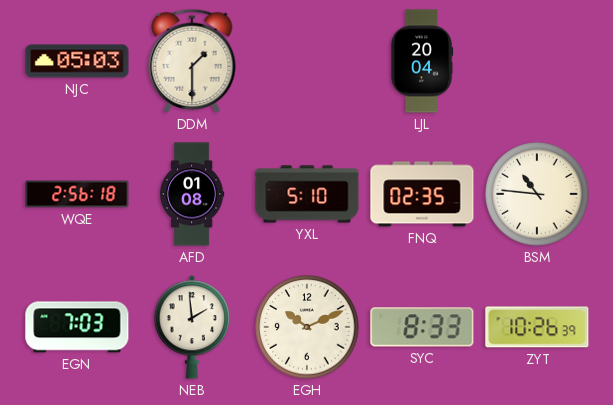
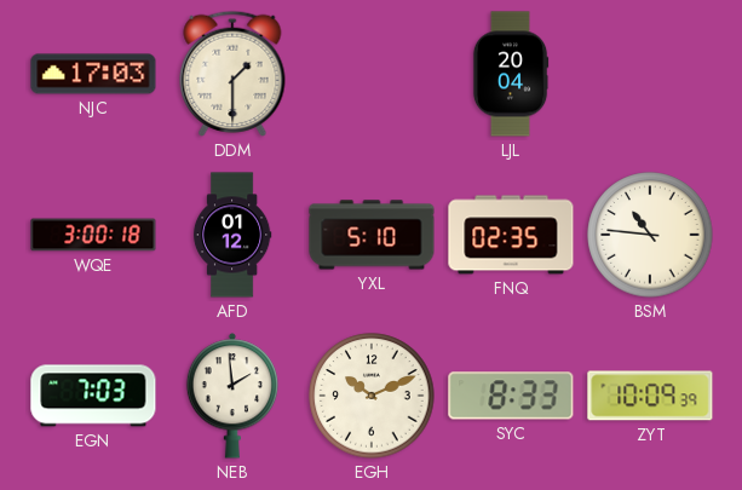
NJC: 05:03 -> 17:03
WQE: 2:56 -> 3:00
AFD: 01:08 -> 01:12
ZYT: 10:26 -> 10:09
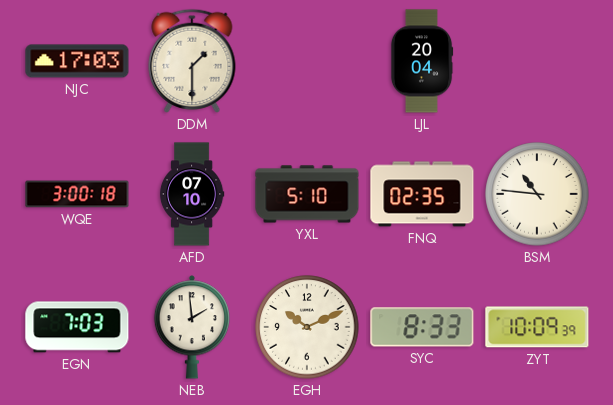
AFD: 01:12 -> 07:10
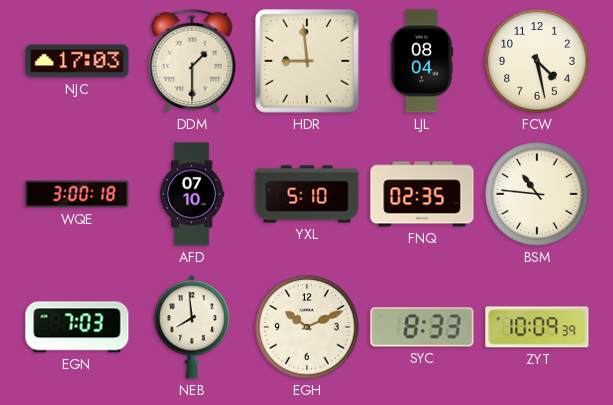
HDR: none -> 8:59
LJL: 20:04 -> 08:04
FCW: none -> 4:28
NEB: 1:59 -> 7:59
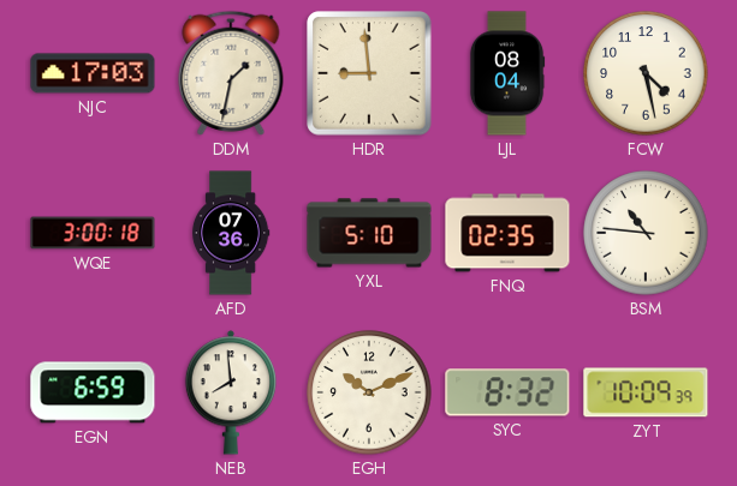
DDM: 1:30 -> 1:32
AFD: 07:10 -> 07:36
EGN: 7:03 -> 6:59
SYC: 8:33 -> 8:32
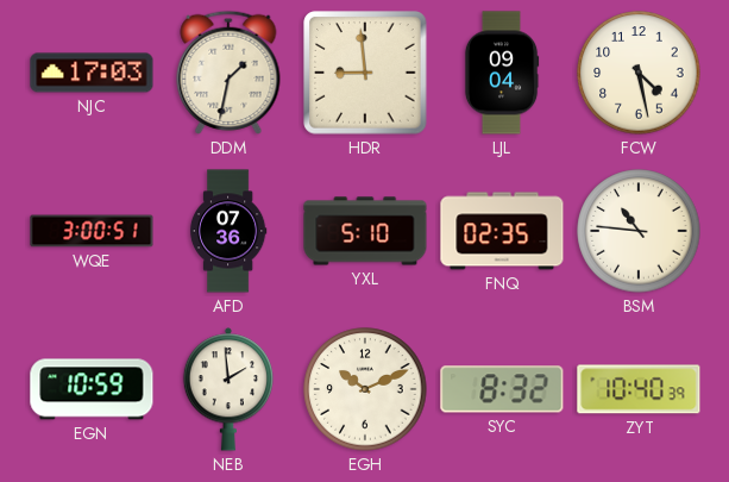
LJL: 08:04 -> 09:04
WQE: 3:00:18 -> 3:00:51
EGN: 6:59 -> 10:59
NEB: 7:59 -> 1:59
ZYT: 10:09 -> 10:40
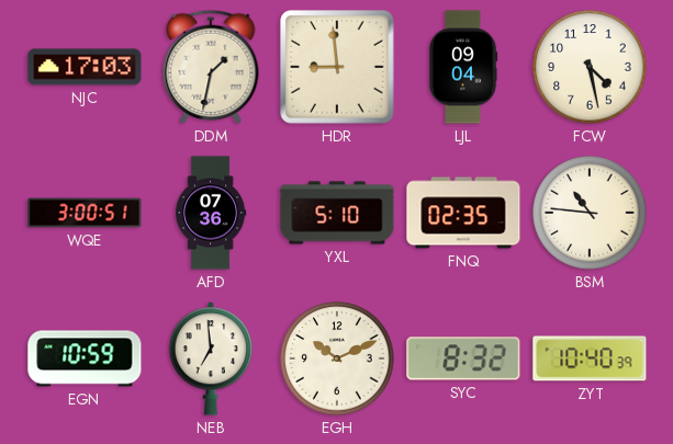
NEB: 1:59 -> 6:59
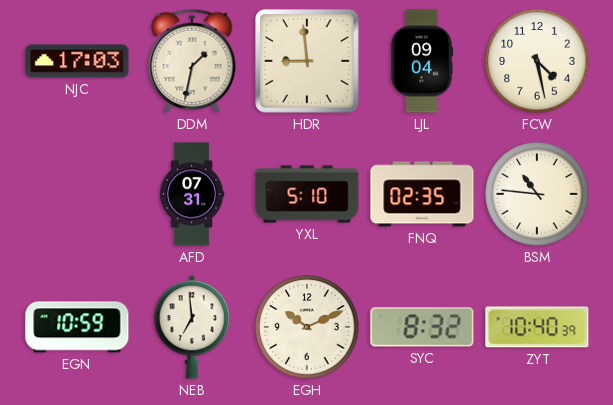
WQE: 3:00 -> none
AFD: 07:36 -> 07:31
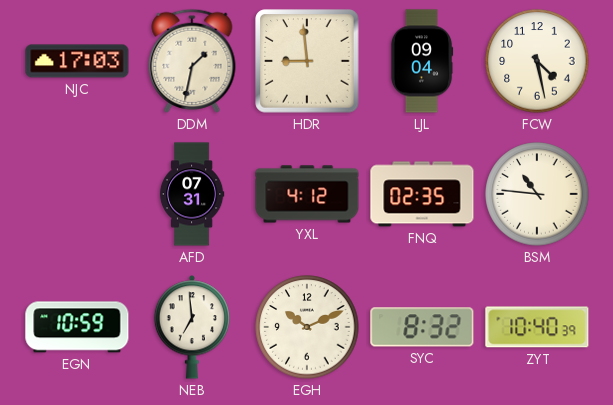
YXL: 5:10 -> 4:12
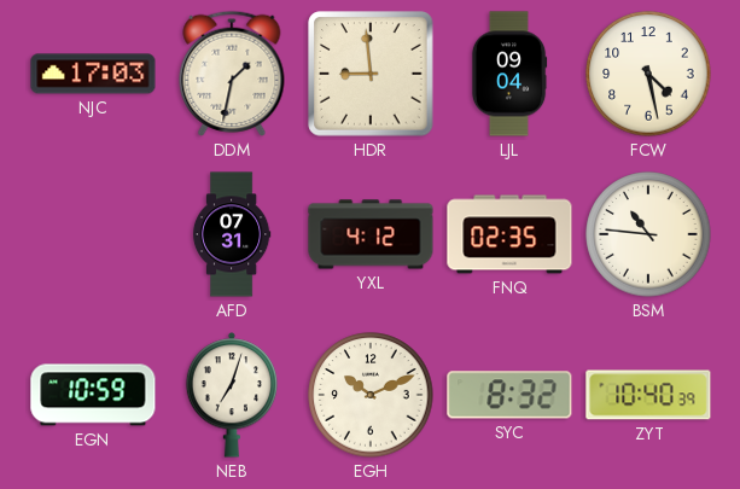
NEB: 6:59 -> 7:03
